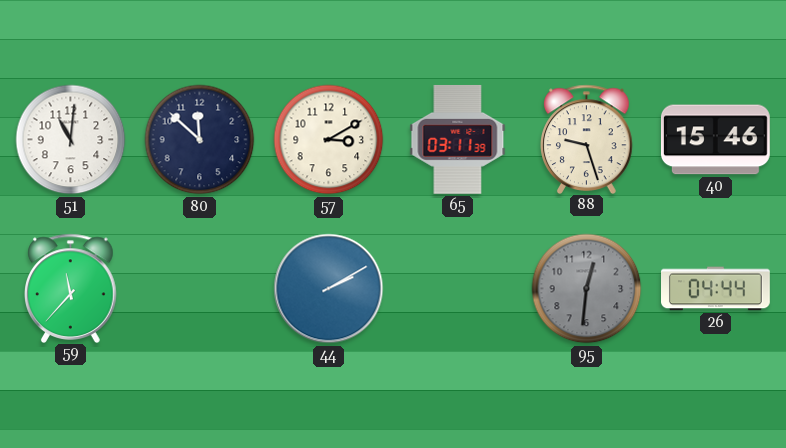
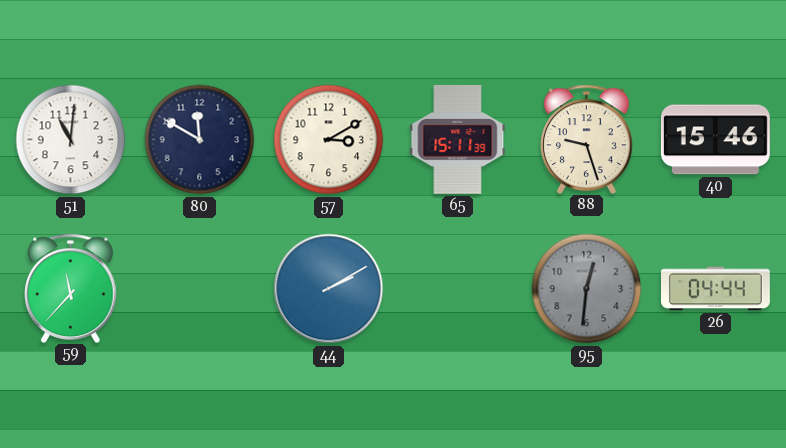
80: 11:52 -> 11:50
65: 03:11 -> 15:11
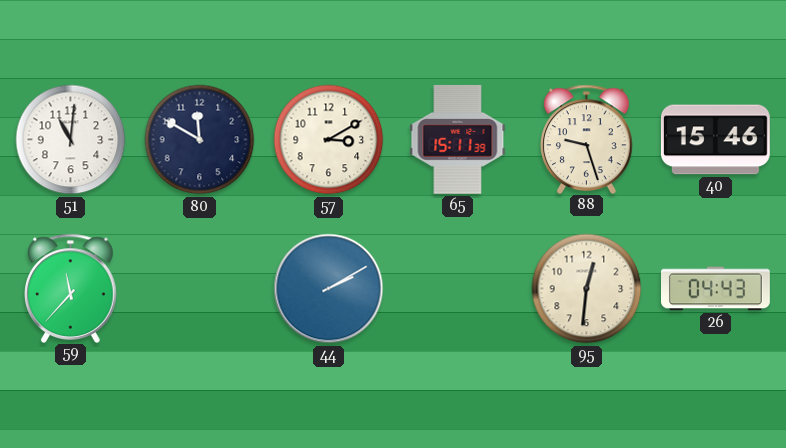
95 dial: grey -> cream
26: 04:44 -> 04:43
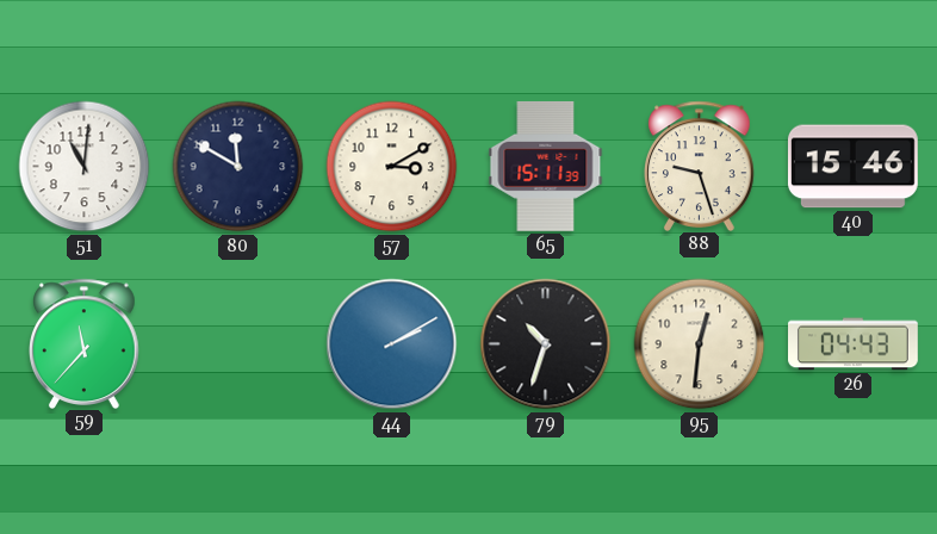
79: none -> 10:33
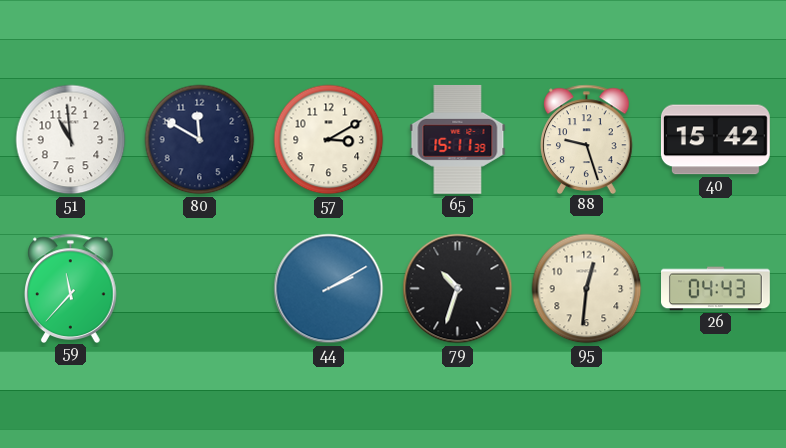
51: 11:01 -> 10:59
40: 15:46 -> 15:42
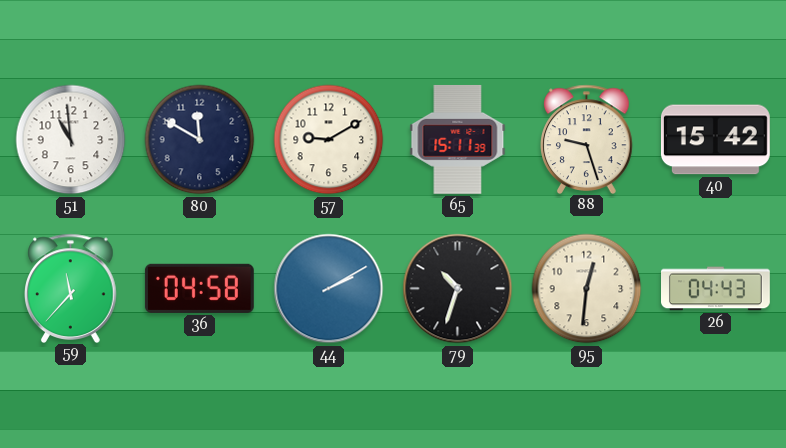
57: 3:10 -> 9:10
36: none -> 04:58
